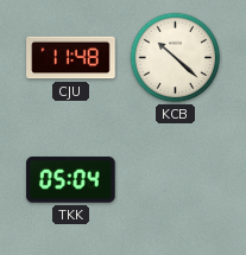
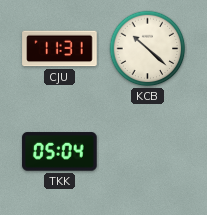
CJU: 11:48 -> 11:31
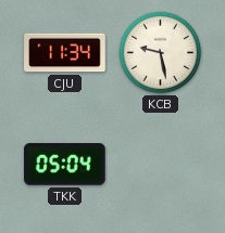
CJU: 11:31 -> 11:34
KCB: 10:22 -> 9:28
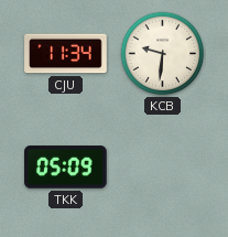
KCB: 9:28 -> 9:31
TKK: 05:04 -> 05:09
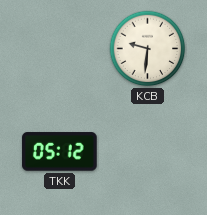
CJU: 11:34 -> none
TKK: 05:09 -> 05:12
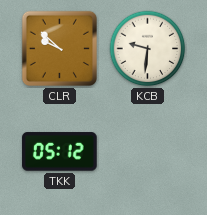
CLR: none -> 9:52
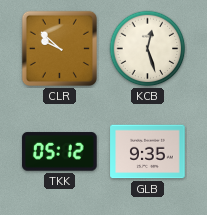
KCB: 9:31 -> 12:27
GLB: none -> 9:35
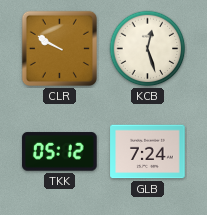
CLR: 9:52 -> 9:50
GLB: 9:35 -> 7:24
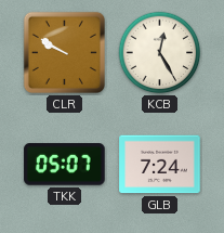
KCB: 12:27 -> 12:25
TKK: 05:12 -> 05:07
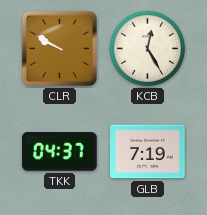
TKK: 05:07 -> 04:37
GLB: 7:24 -> 7:19
